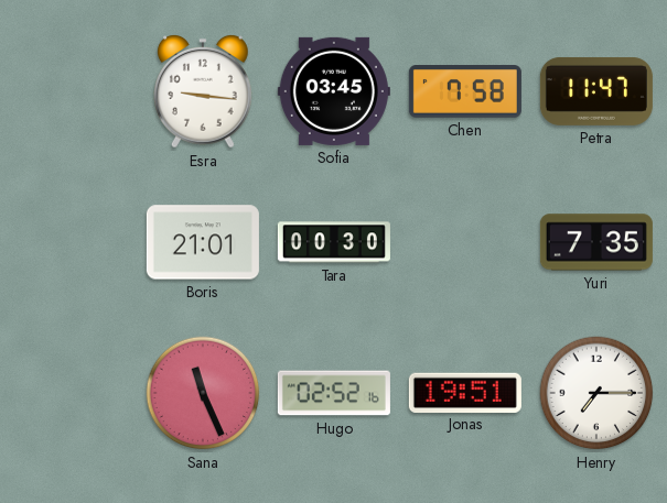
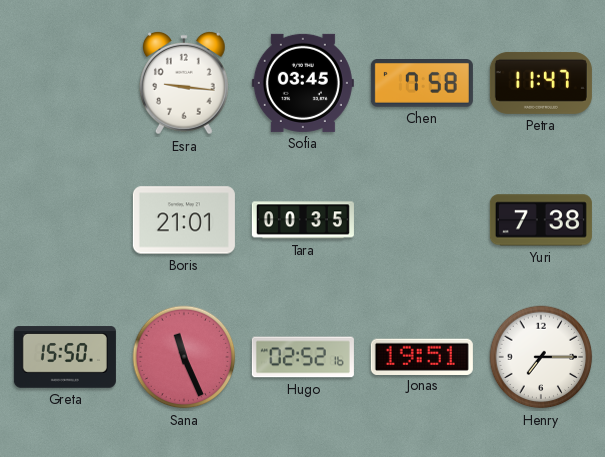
Tara: 00:30 -> 00:35
Yuri: 7:35 -> 7:38
Greta: none -> 15:50
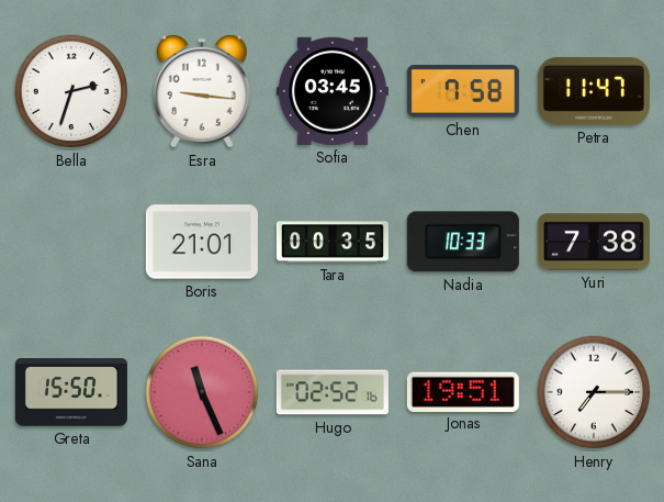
Bella: none -> 2:33
Nadia: none -> 10:33
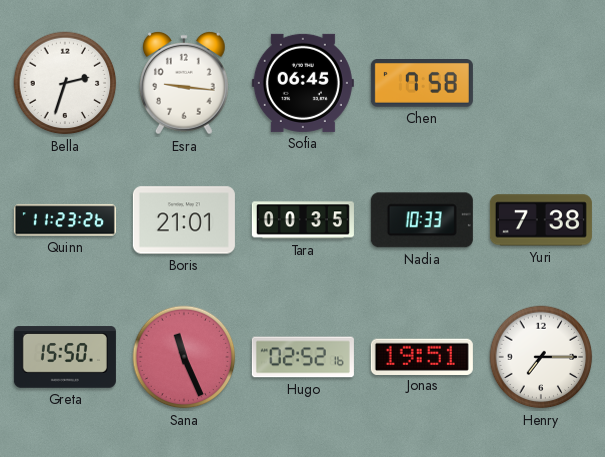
Sofia: 03:45 -> 06:45
Petra: 11:47 -> none
Quinn: none -> 11:23
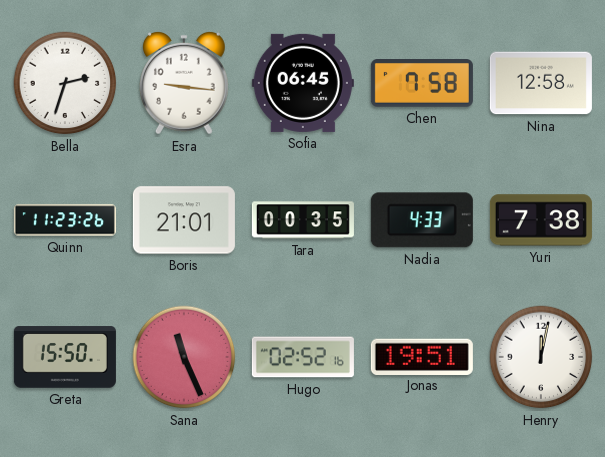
Nina: none -> 12:58
Nadia: 10:33 -> 4:33
Henry: 7:15 -> 12:02
